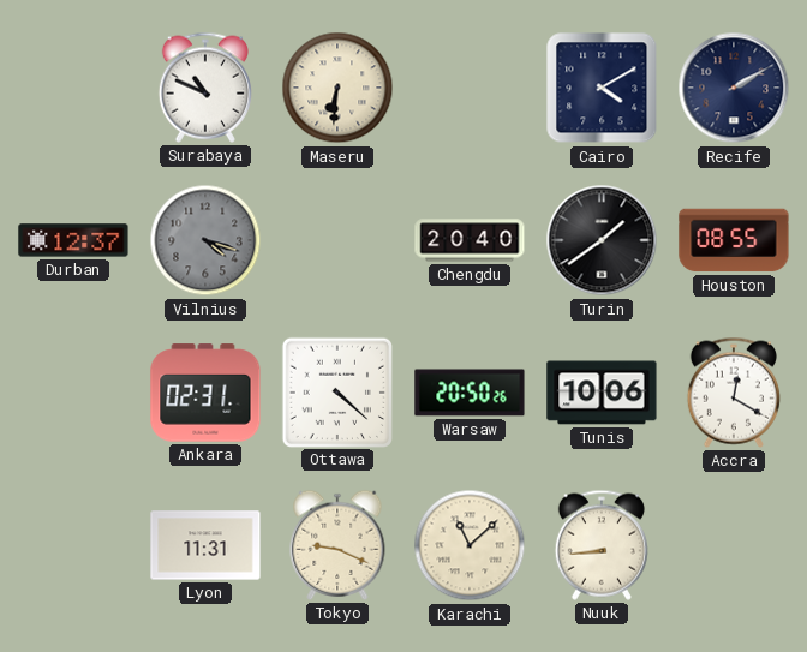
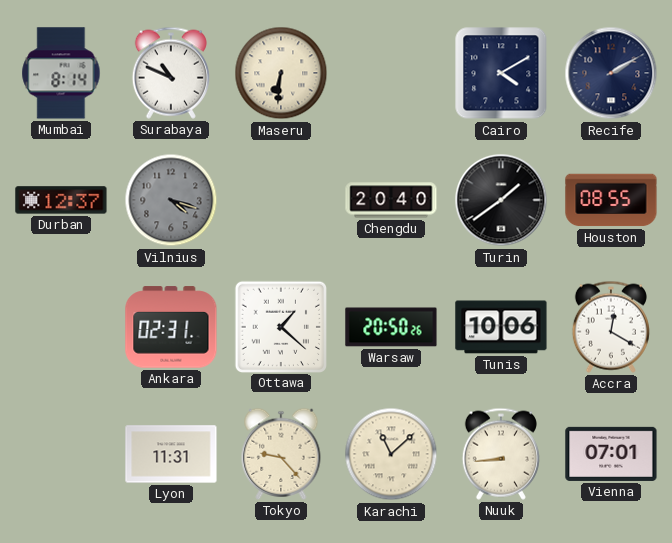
Mumbai: none -> 8:14
Ottawa: 4:22 -> 1:22
Tokyo: 9:19 -> 9:23
Vienna: none -> 07:01
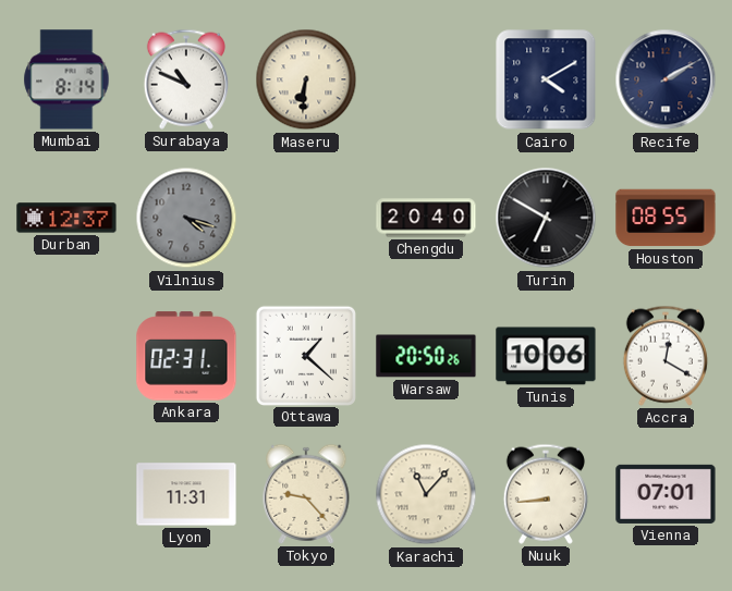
Turin: 1:39 -> 6:50
Karachi: 11:08 -> 11:07
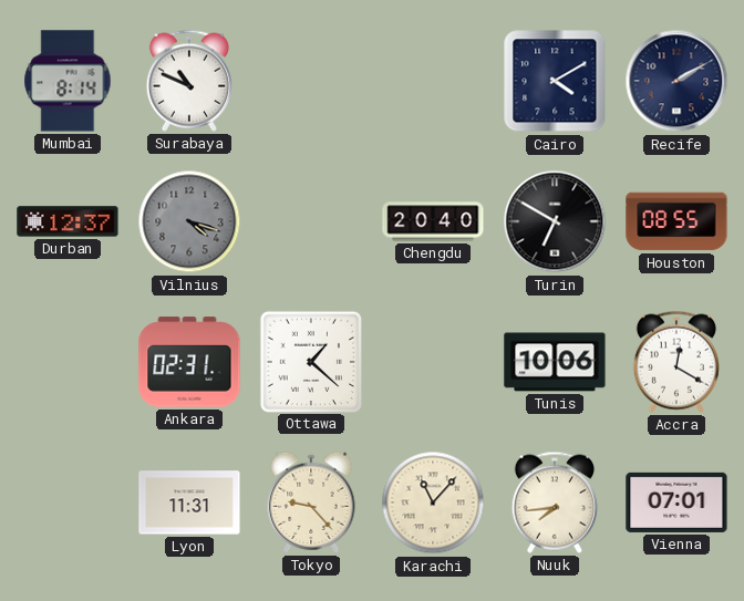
Maseru: 6:31 -> none
Warsaw: 20:50 -> none
Nuuk: 8:44 -> 7:44
